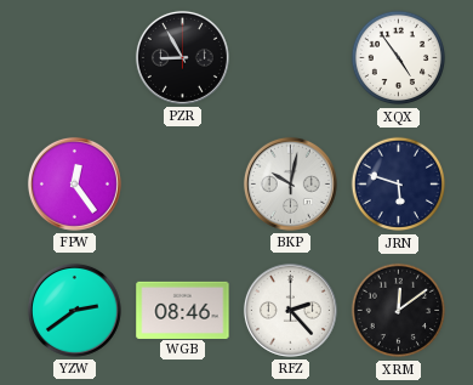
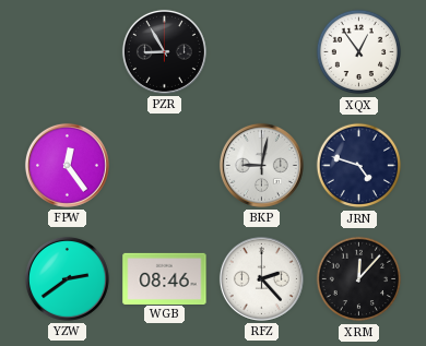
XQX: 4:54 -> 12:54
BKP: 10:02 -> 9:02
JRN: 5:48 -> 4:48
XRM: 12:09 -> 12:07
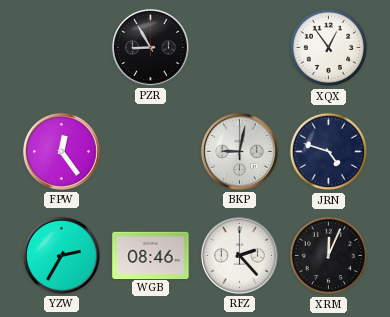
YZW: 2:39 -> 2:35
XRM: 12:07 -> 12:04
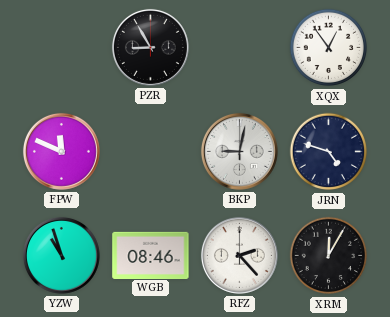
FPW: 12:24 -> 11:49
YZW: 2:35 -> 10:57
XRM: 12:04 -> 12:05
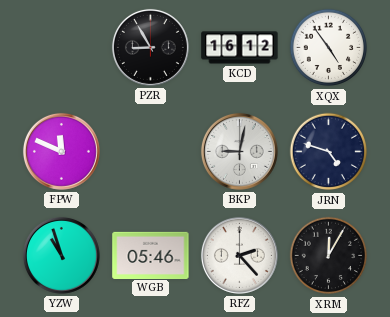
KCD: none -> 16:12
XQX: 12:54 -> 4:54
WGB: 08:46 -> 05:46
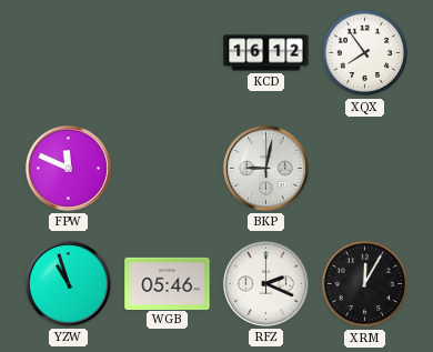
PZR: 8:55 -> none
XQX: 4:54 -> 7:54
JRN: 4:48 -> none
RFZ: 2:23 -> 2:19
